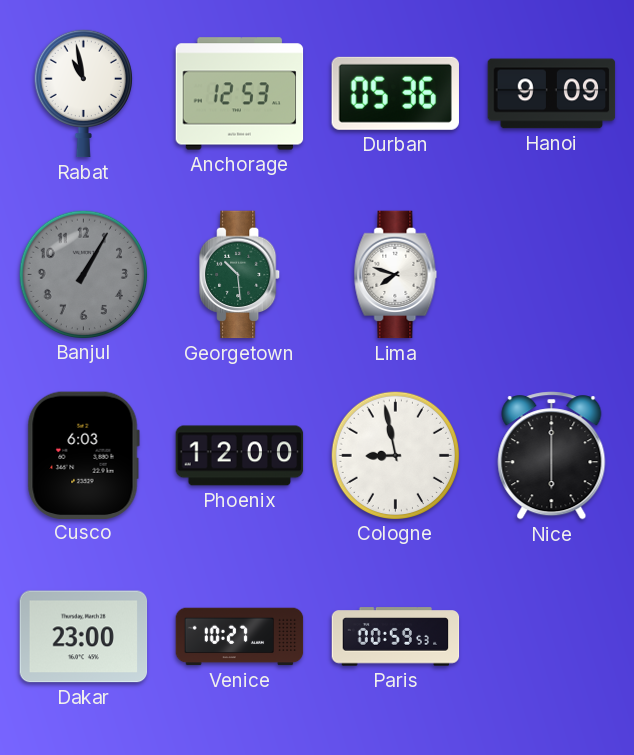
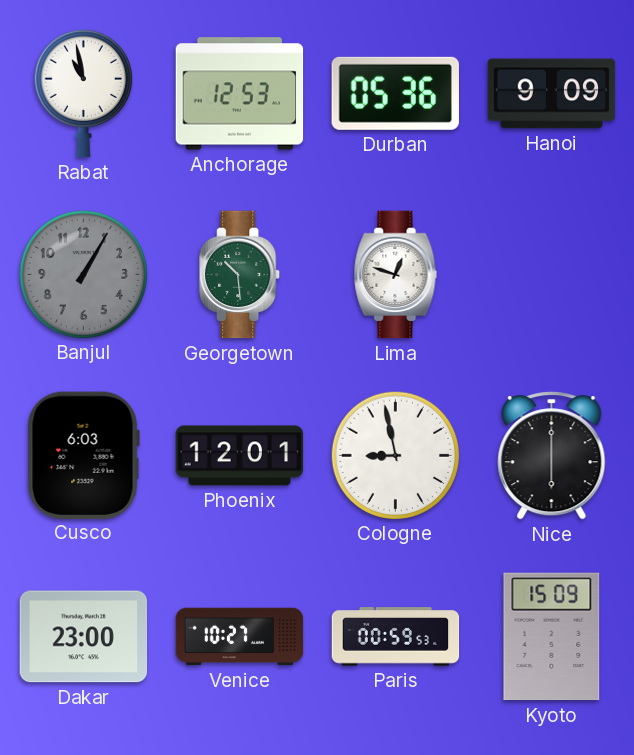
Lima: 7:48 -> 12:48
Phoenix: 12:00 -> 12:01
Kyoto: none -> 15:09
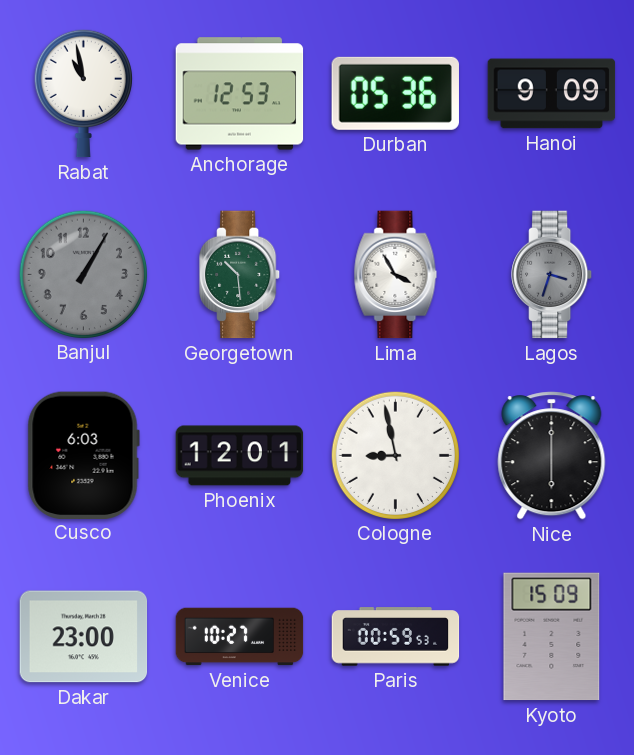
Lima: 12:48 -> 3:55
Lagos: none -> 3:33
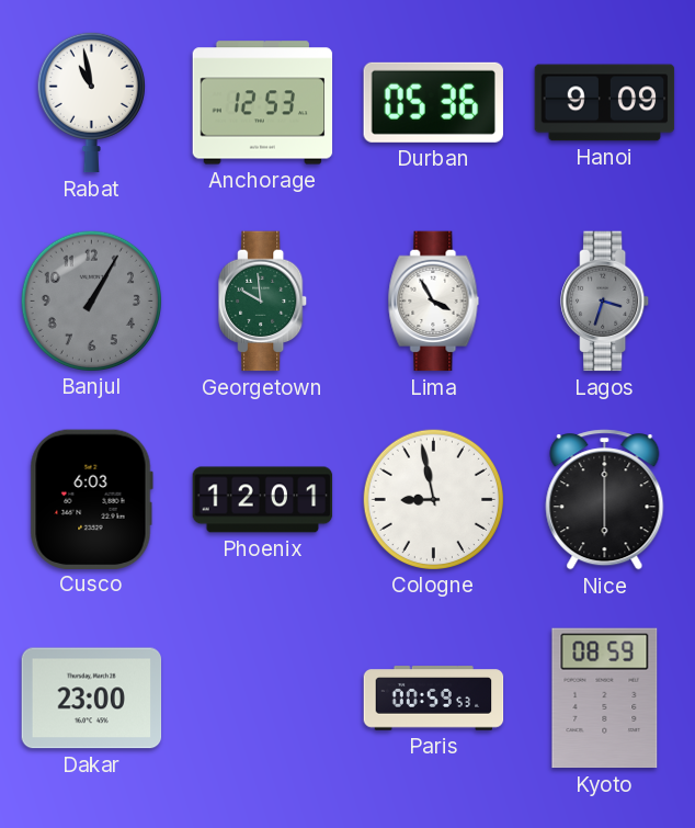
Georgetown: 10:29 -> 9:59
Venice: 10:27 -> none
Kyoto: 15:09 -> 08:59
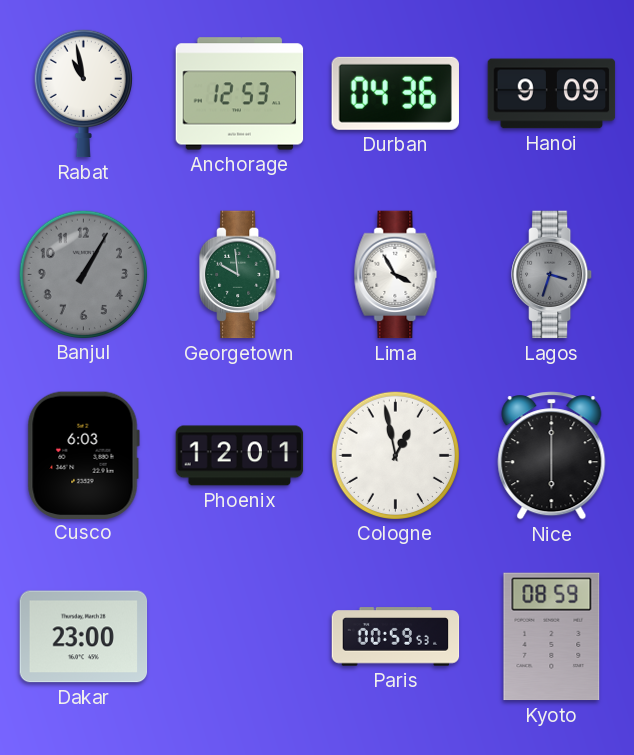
Durban: 05:36 -> 04:36
Cologne: 8:58 -> 12:58
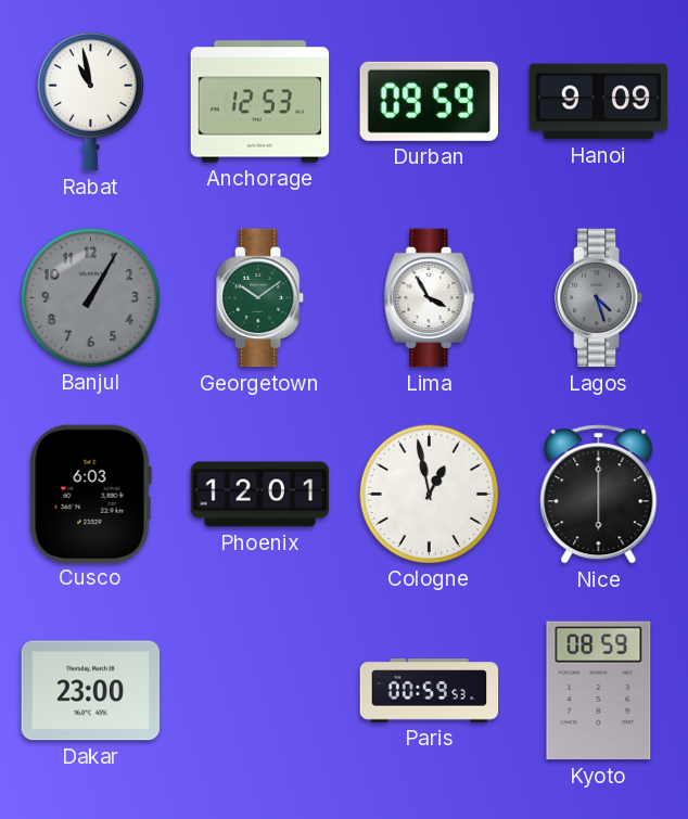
Durban: 04:36 -> 09:59
Georgetown: 9:59 -> 10:09
Lagos: 3:33 -> 4:27
